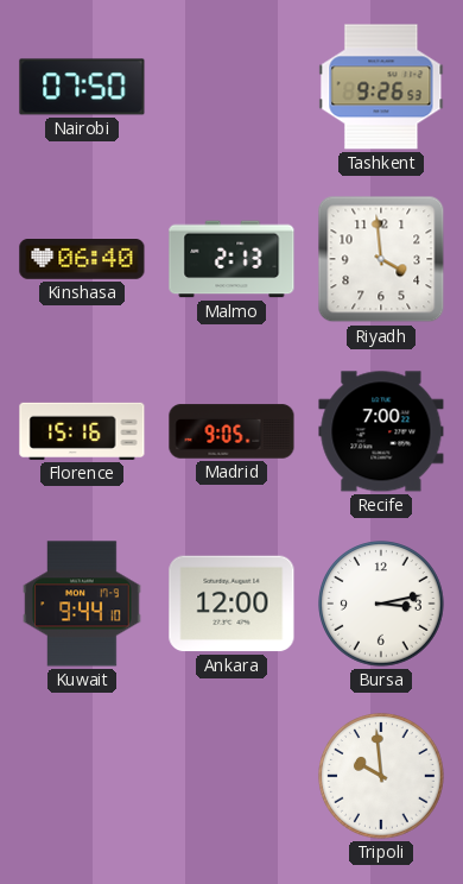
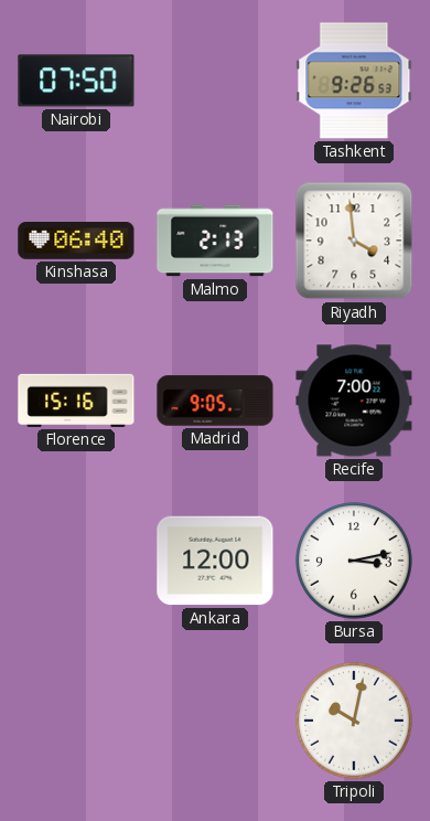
Kuwait: 9:44 -> none
Tripoli: 9:59 -> 10:02
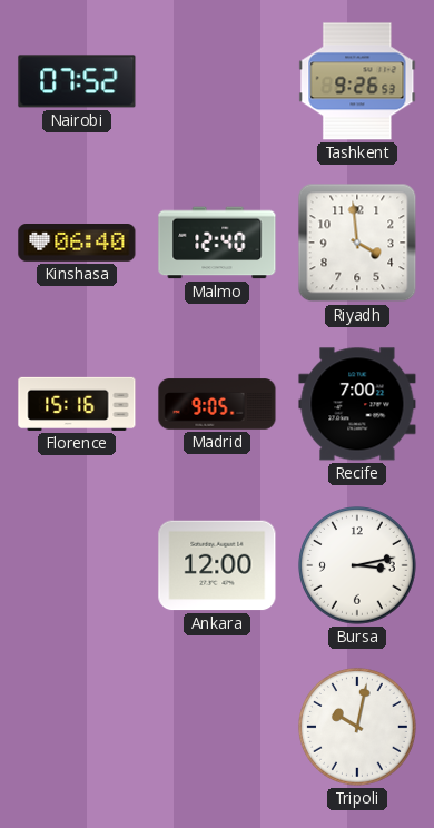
Nairobi: 07:50 -> 07:52
Malmo: 2:13 -> 12:40
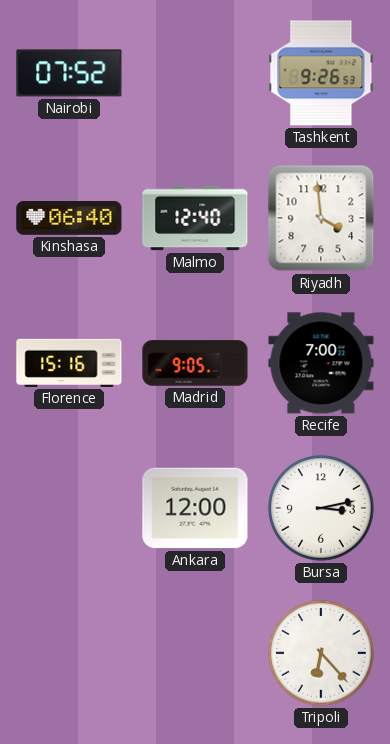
Tripoli: 10:02 -> 6:23
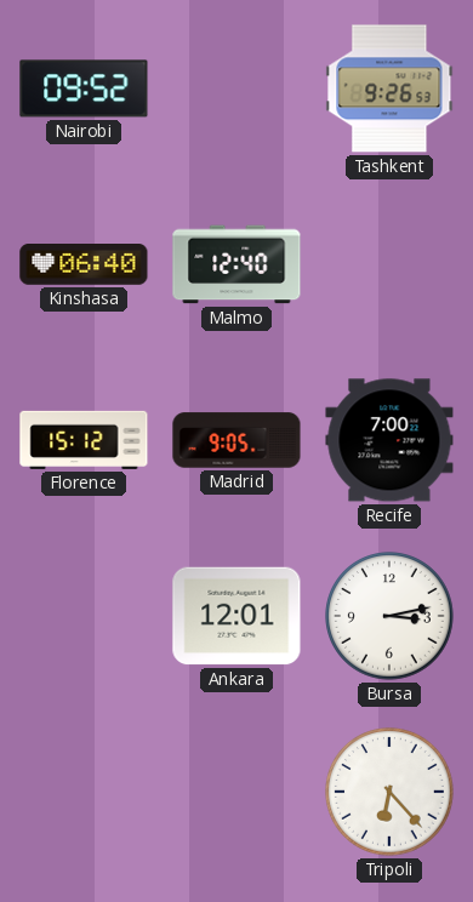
Nairobi: 07:52 -> 09:52
Riyadh: 3:59 -> none
Florence: 15:16 -> 15:12
Ankara: 12:00 -> 12:01
